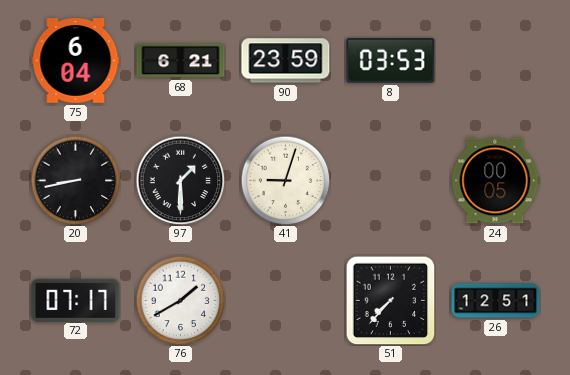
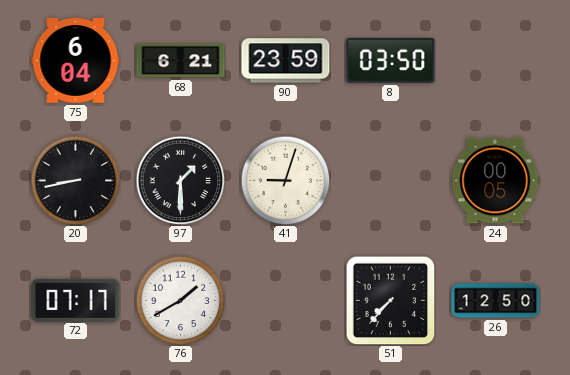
8: 03:53 -> 03:50
26: 12:51 -> 12:50
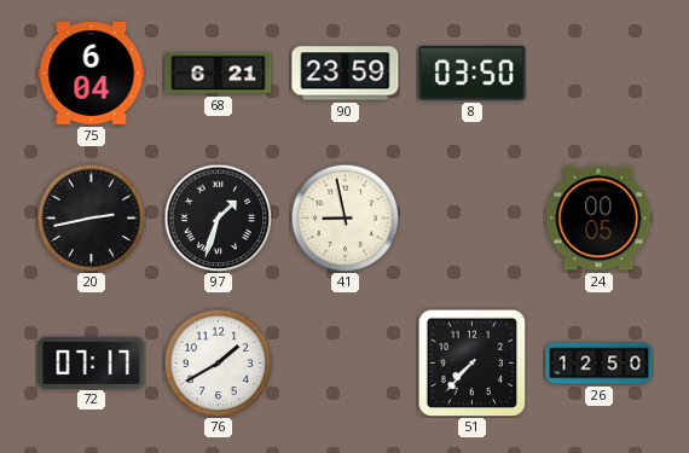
20: 8:43 -> 2:43
97: 1:30 -> 1:33
41: 9:03 -> 8:58
